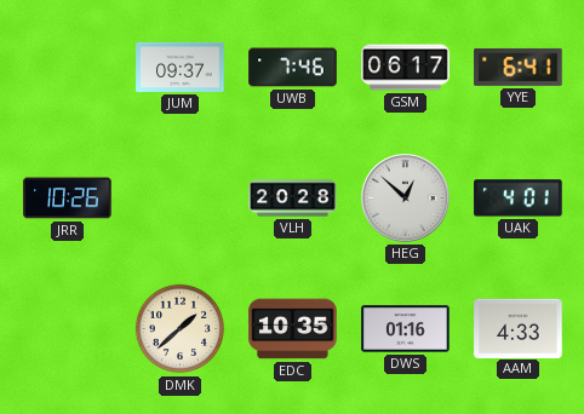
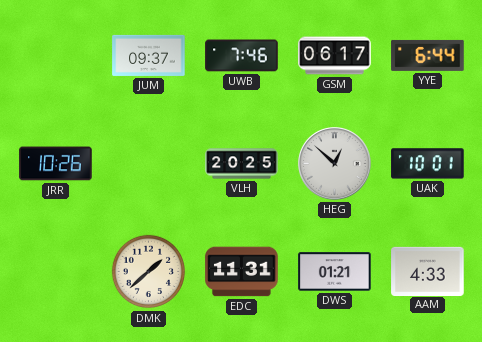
YYE: 6:41 -> 6:44
VLH: 20:28 -> 20:25
UAK: 4:01 -> 10:01
EDC: 10:35 -> 11:31
DWS: 01:16 -> 01:21
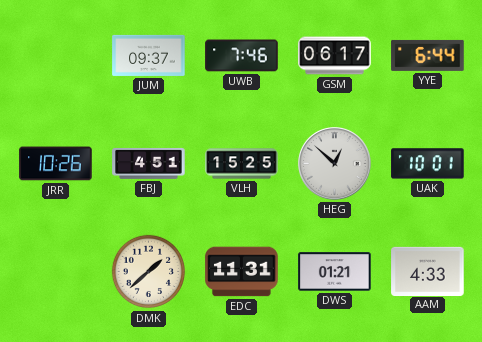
FBJ: none -> 4:51
VLH: 20:25 -> 15:25
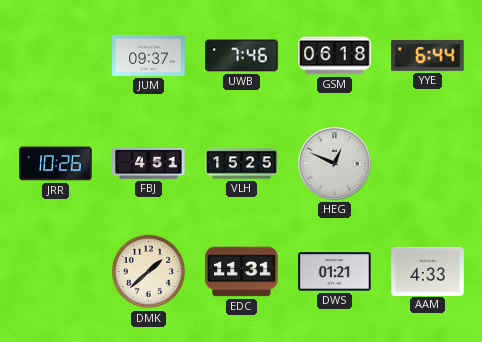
GSM: 06:17 -> 06:18
HEG: 12:52 -> 12:49
UAK: 10:01 -> none
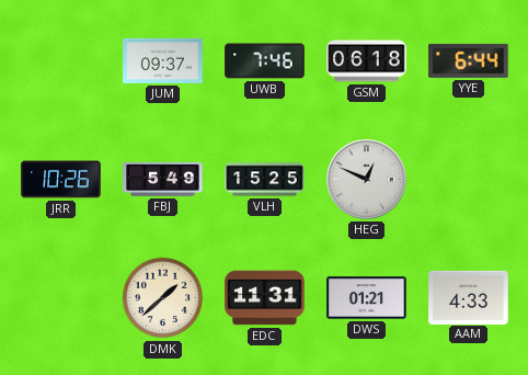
FBJ: 4:51 -> 5:49
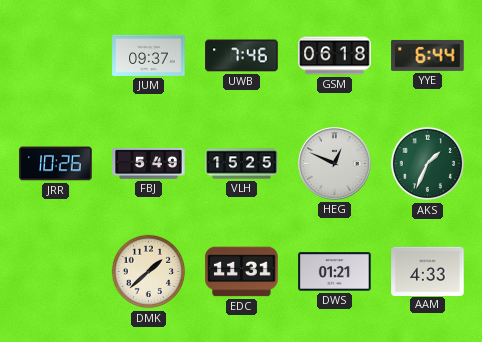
AKS: none -> 1:34
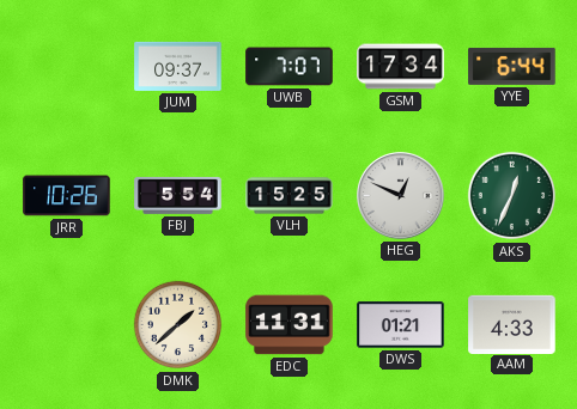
UWB: 7:46 -> 7:07
GSM: 06:18 -> 17:34
FBJ: 5:49 -> 5:54
AKS: 1:34 -> 12:34
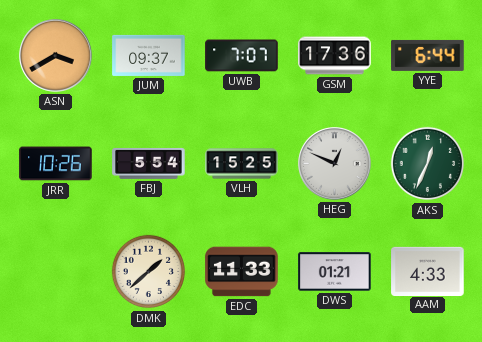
ASN: none -> 3:40
GSM: 17:34 -> 17:36
EDC: 11:31 -> 11:33
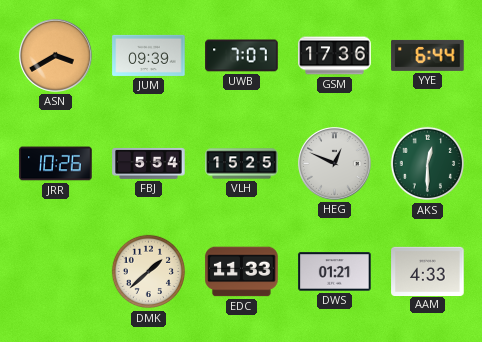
JUM: 09:37 -> 09:39
AKS: 12:34 -> 12:30
